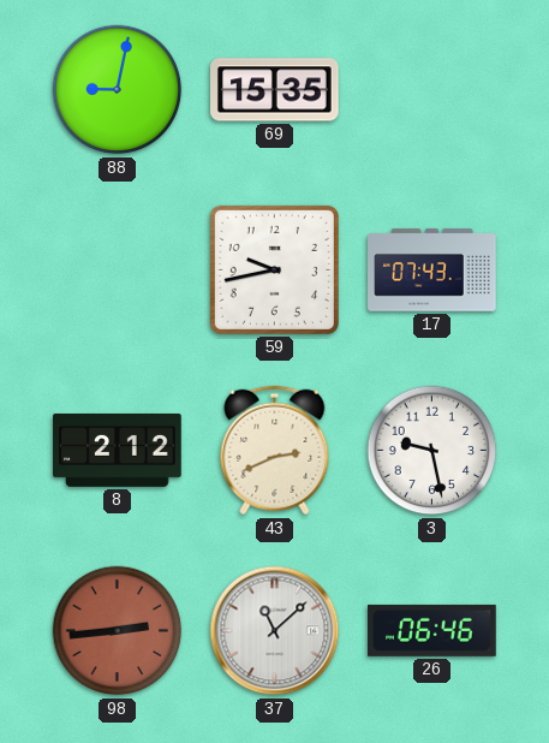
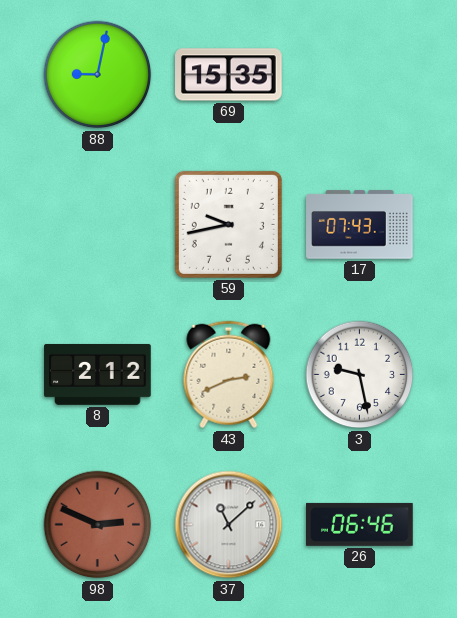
98: 2:44 -> 2:49
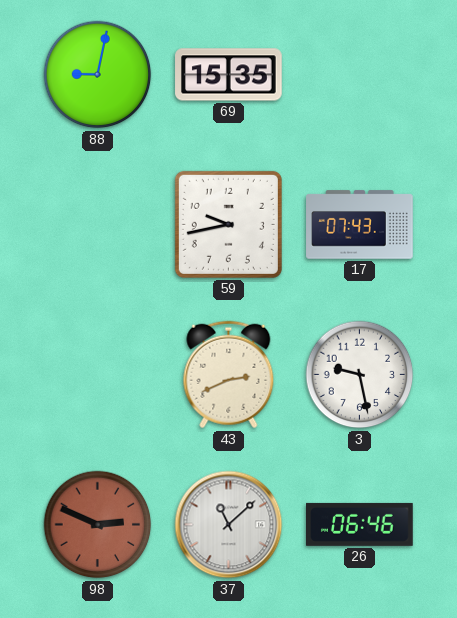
8: 2:12 -> none
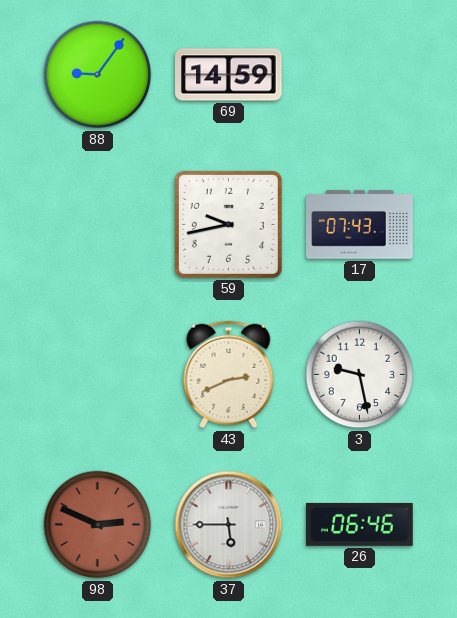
88: 9:02 -> 9:06
69: 15:35 -> 14:59
37: 11:08 -> 5:45
